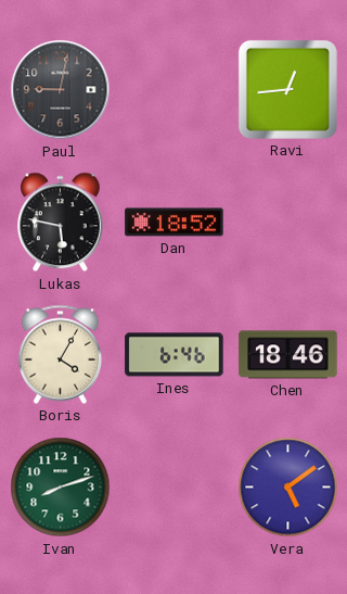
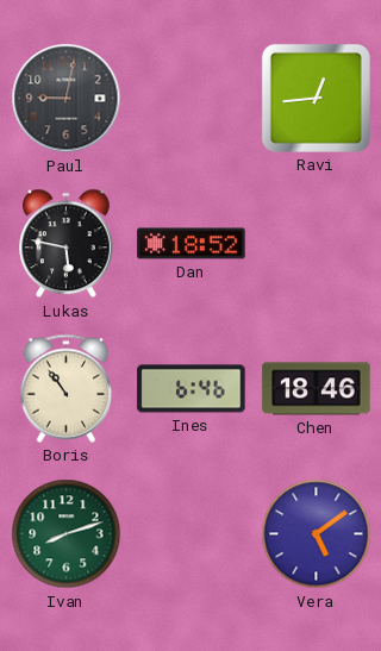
Boris: 4:05 -> 10:54
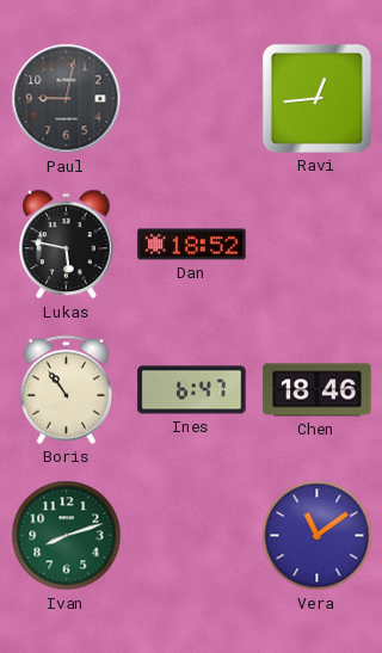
Ines: 6:46 -> 6:47
Vera: 5:09 -> 11:09
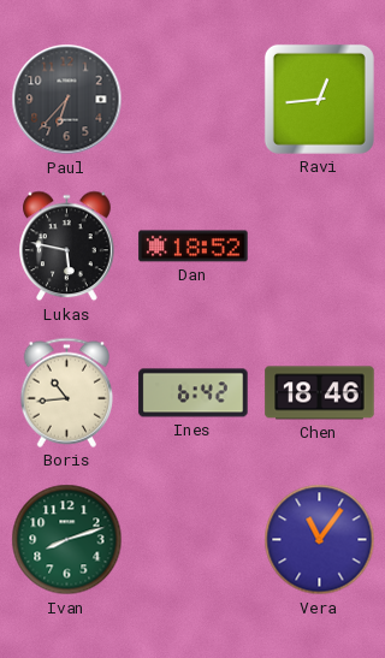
Paul: 9:02 -> 6:37
Boris: 10:54 -> 10:44
Ines: 6:47 -> 6:42
Vera: 11:09 -> 11:06
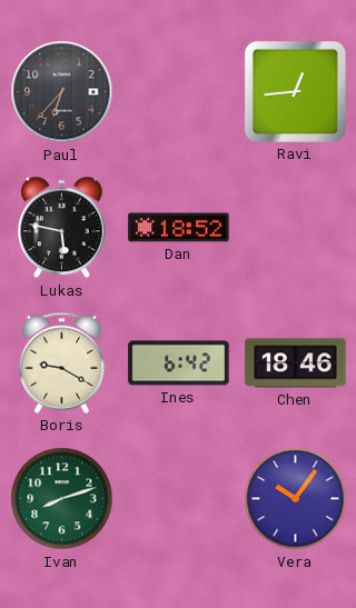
Boris: 10:44 -> 9:20
Vera: 11:06 -> 10:06
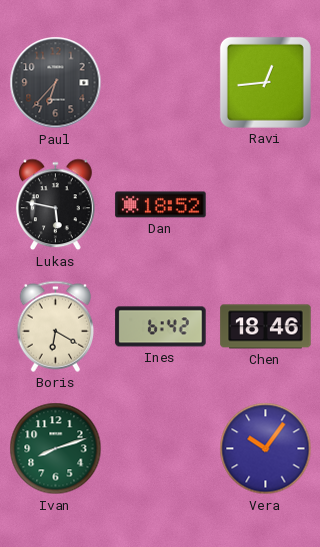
Boris: 9:20 -> 6:20
